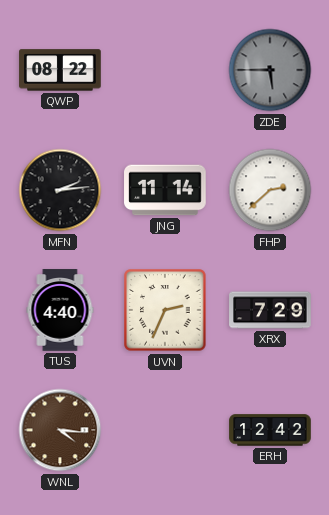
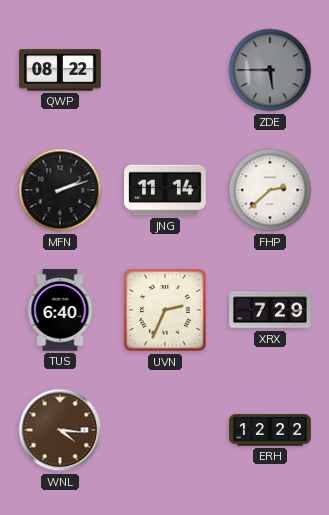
MFN: 2:14 -> 2:12
TUS: 4:40 -> 6:40
ERH: 12:42 -> 12:22
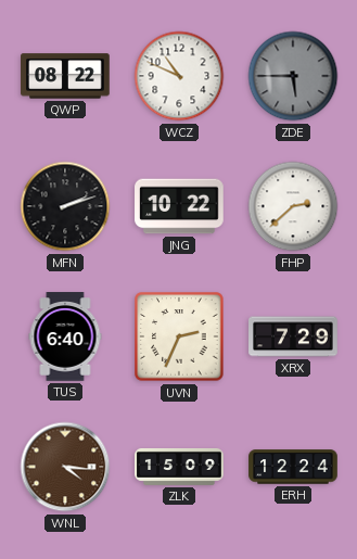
WCZ: none -> 10:49
JNG: 11:14 -> 10:22
ZLK: none -> 15:09
ERH: 12:22 -> 12:24
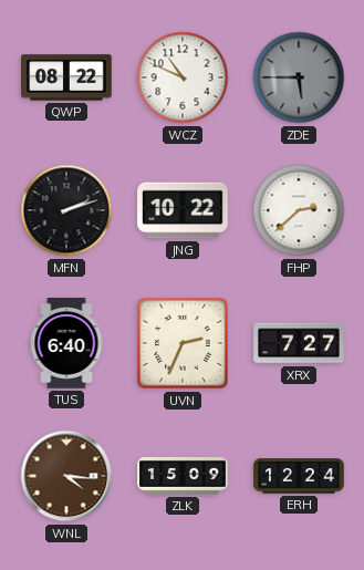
XRX: 7:29 -> 7:27
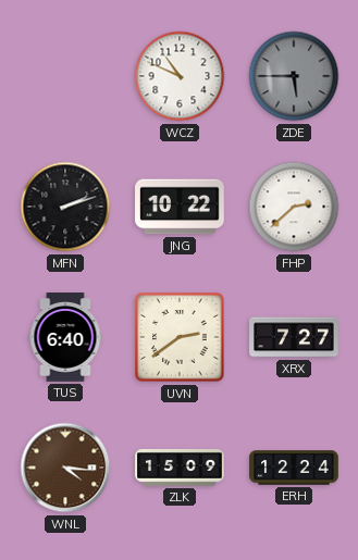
QWP: 08:22 -> none
UVN: 2:34 -> 2:39
